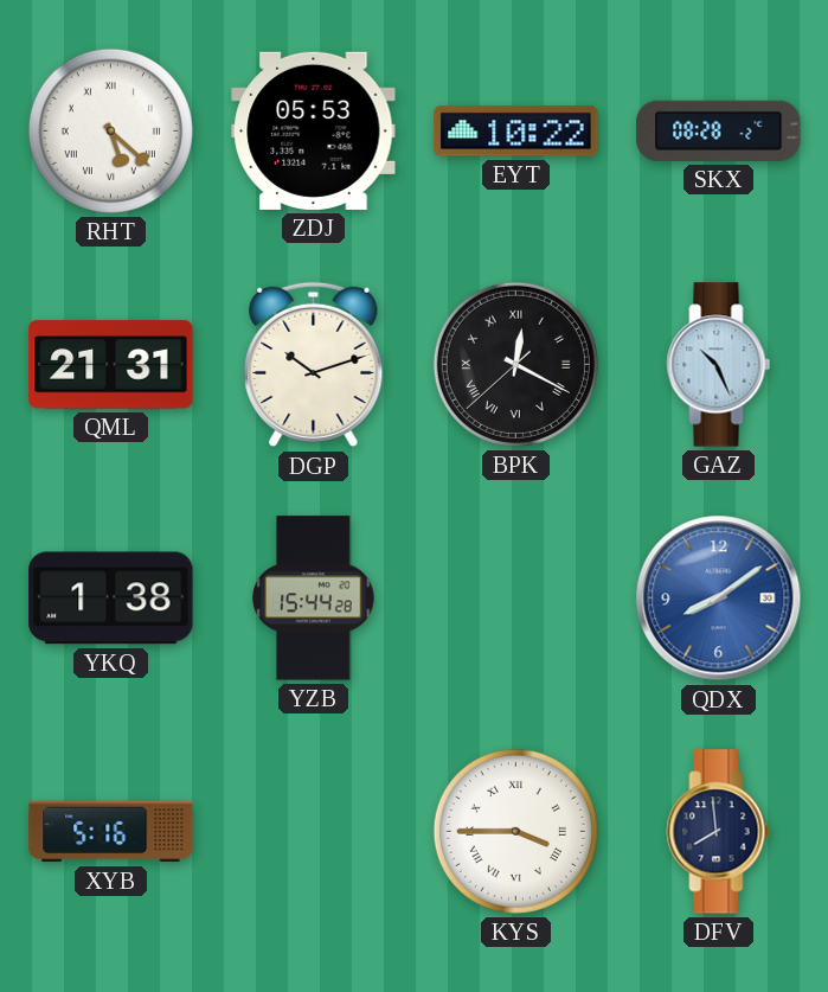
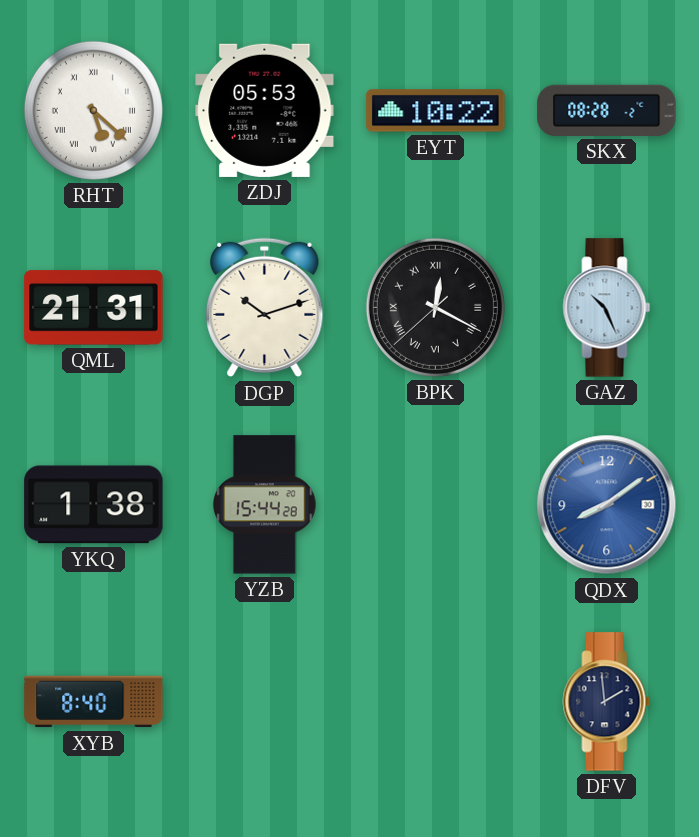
XYB: 5:16 -> 8:40
KYS: 3:45 -> none
DFV: 7:59 -> 1:59
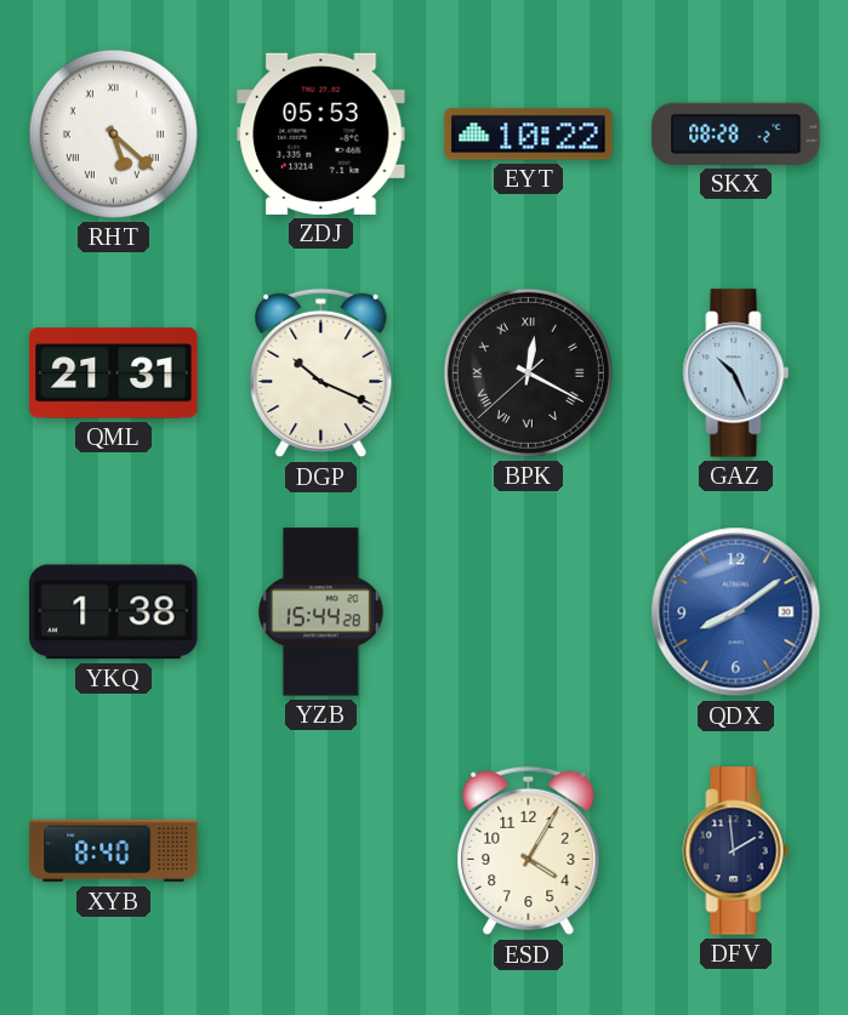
DGP: 10:12 -> 10:19
ESD: none -> 4:05
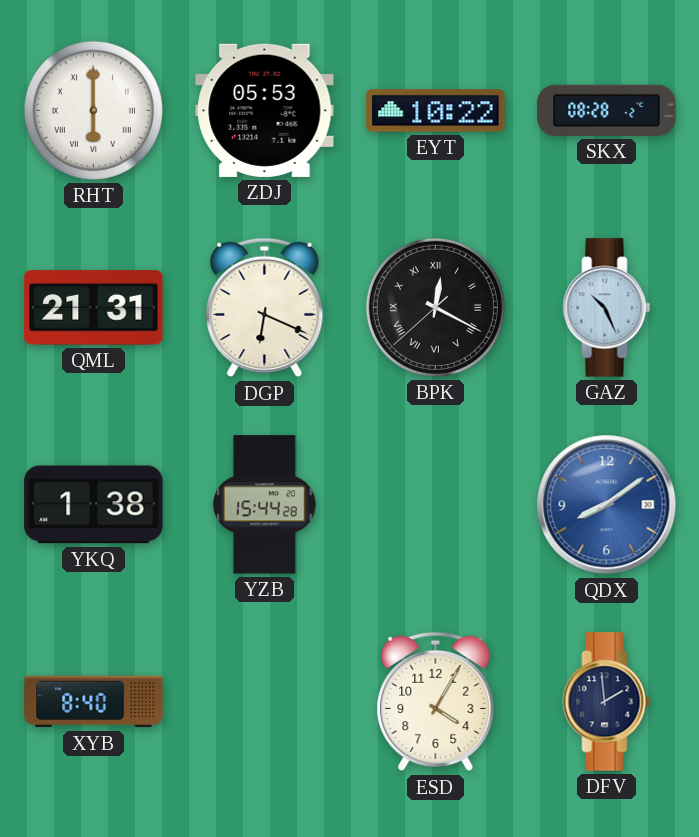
RHT: 5:22 -> 6:00
DGP: 10:19 -> 6:19
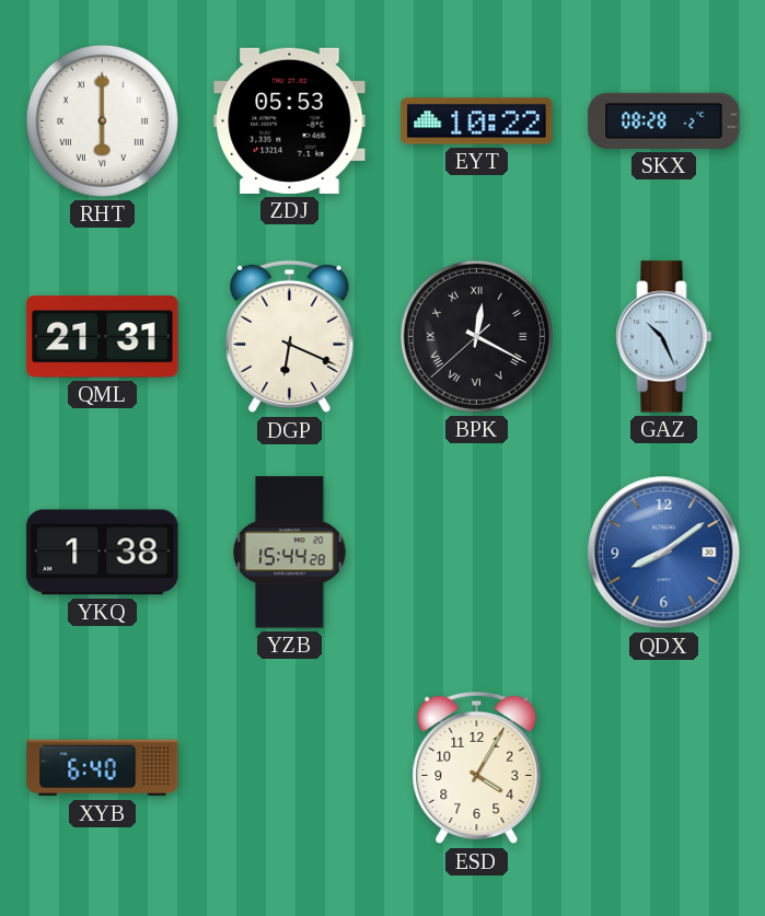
XYB: 8:40 -> 6:40
DFV: 1:59 -> none
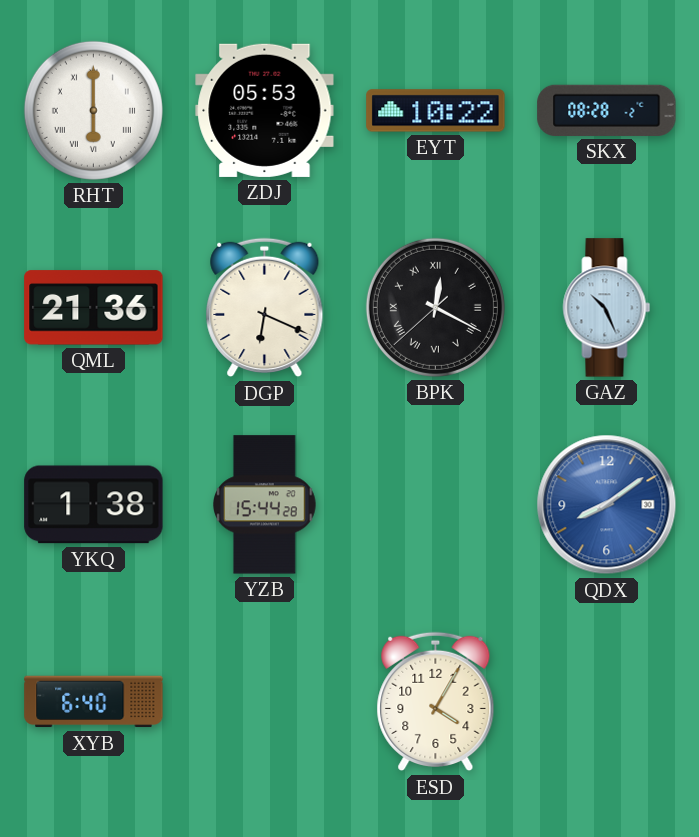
QML: 21:31 -> 21:36
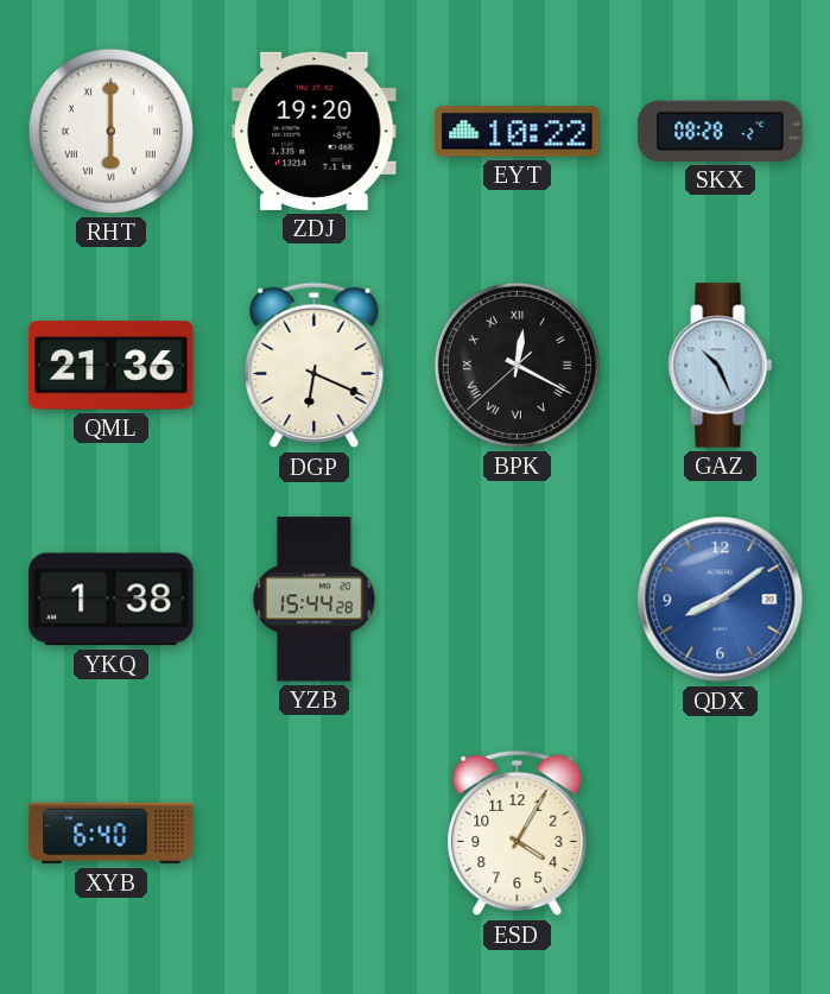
ZDJ: 05:53 -> 19:20
